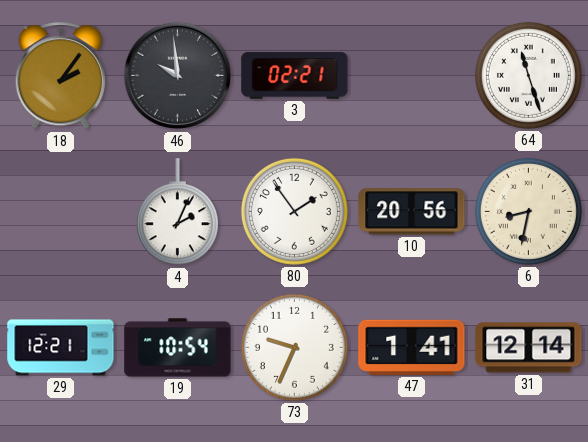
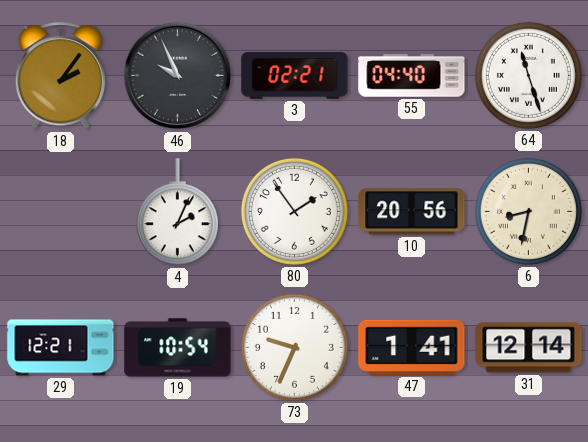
46: 9:59 -> 9:56
55: none -> 04:40
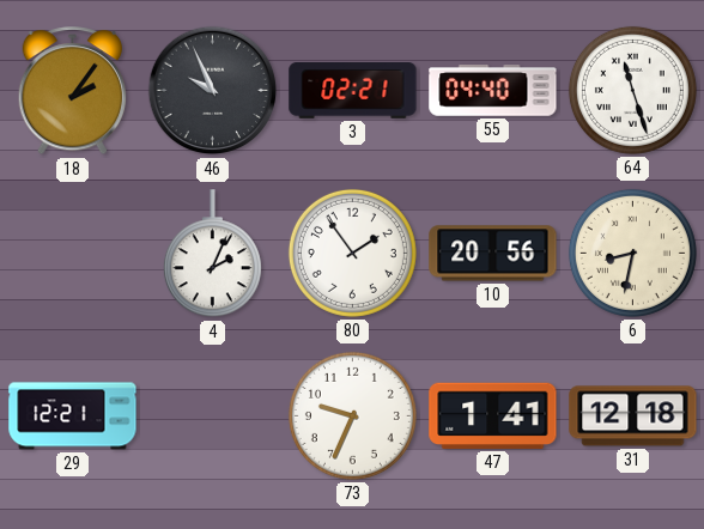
19: 10:54 -> none
31: 12:14 -> 12:18
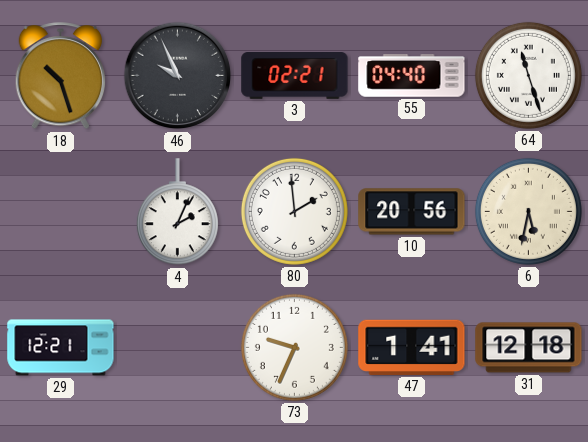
18: 2:06 -> 10:27
80: 1:54 -> 1:59
6: 8:32 -> 5:32
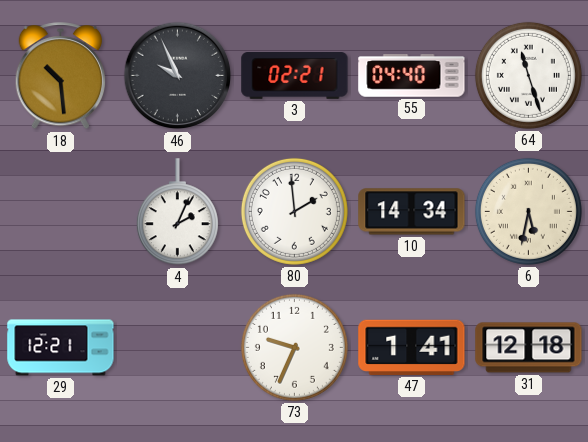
18: 10:27 -> 10:29
10: 20:56 -> 14:34
